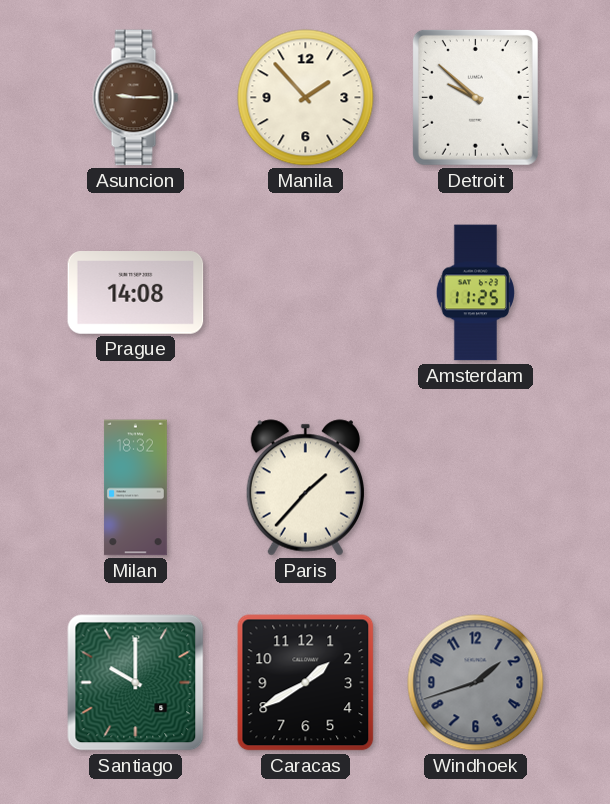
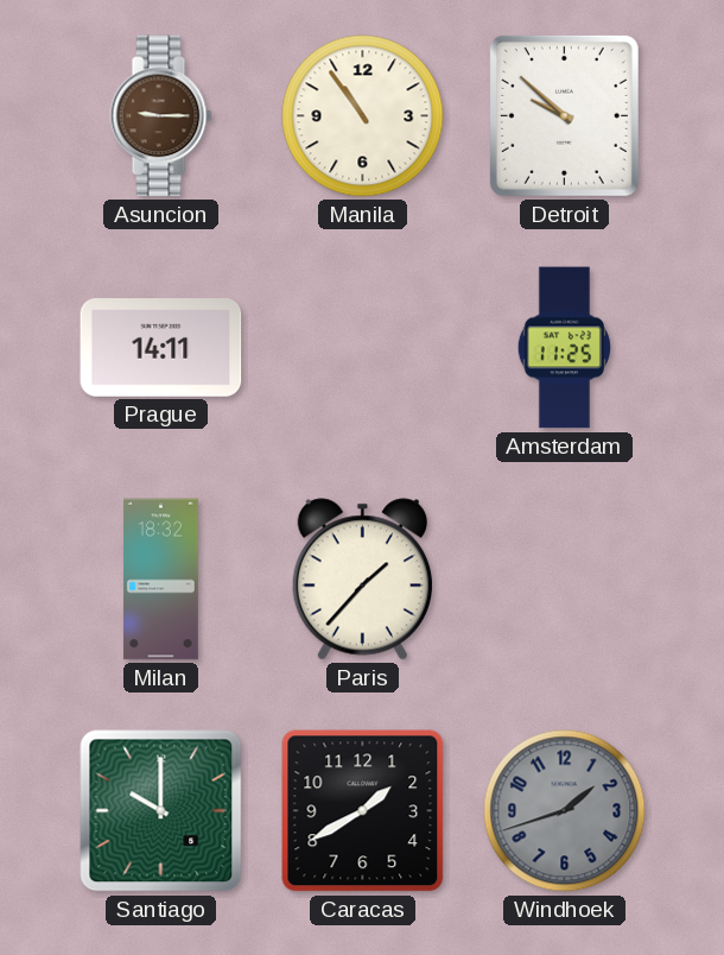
Manila: 1:53 -> 10:54
Prague: 14:08 -> 14:11
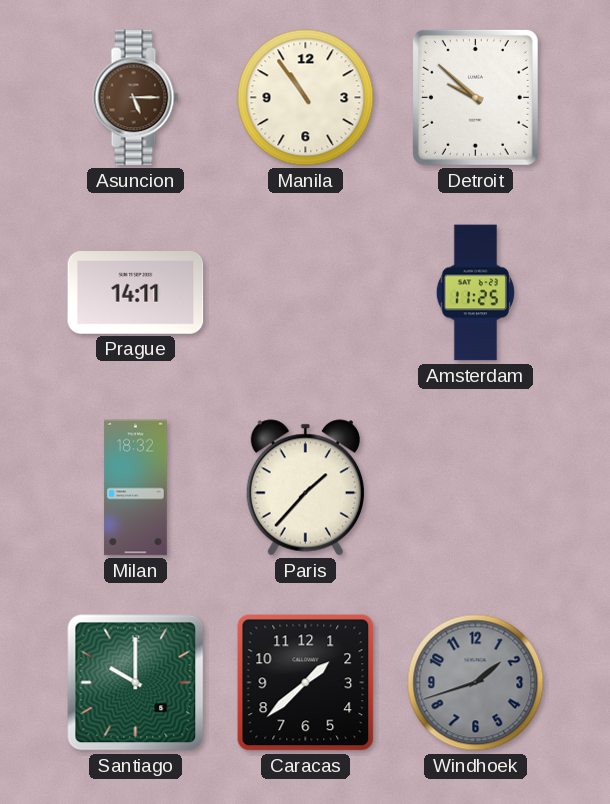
Asuncion: 9:15 -> 5:15
Caracas: 1:40 -> 1:38
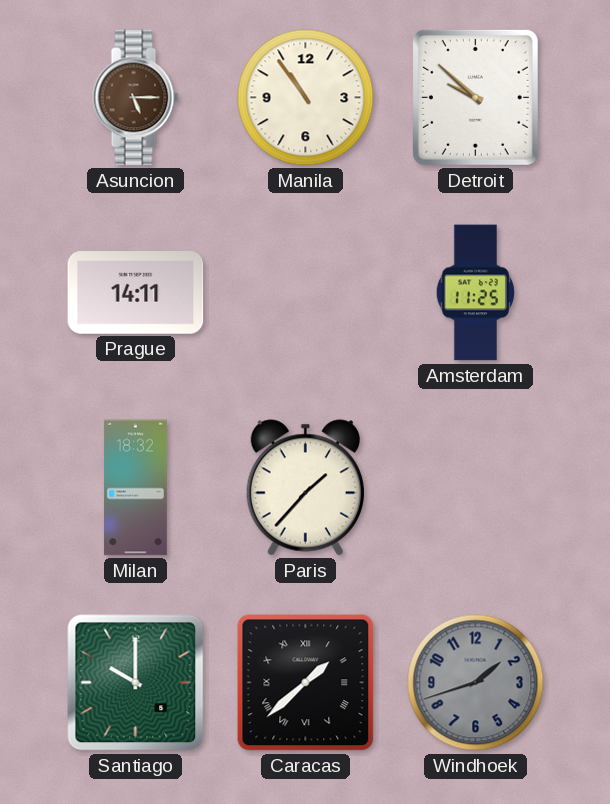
Caracas numerals: Arabic -> Roman
